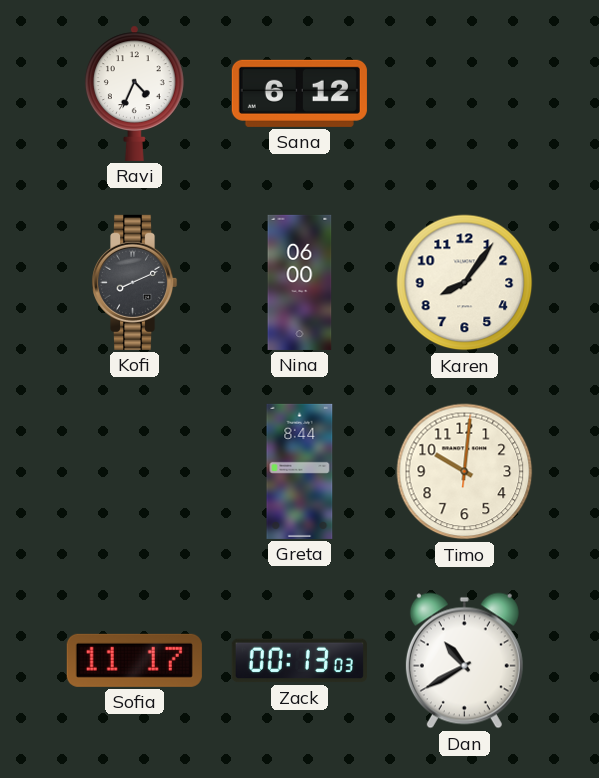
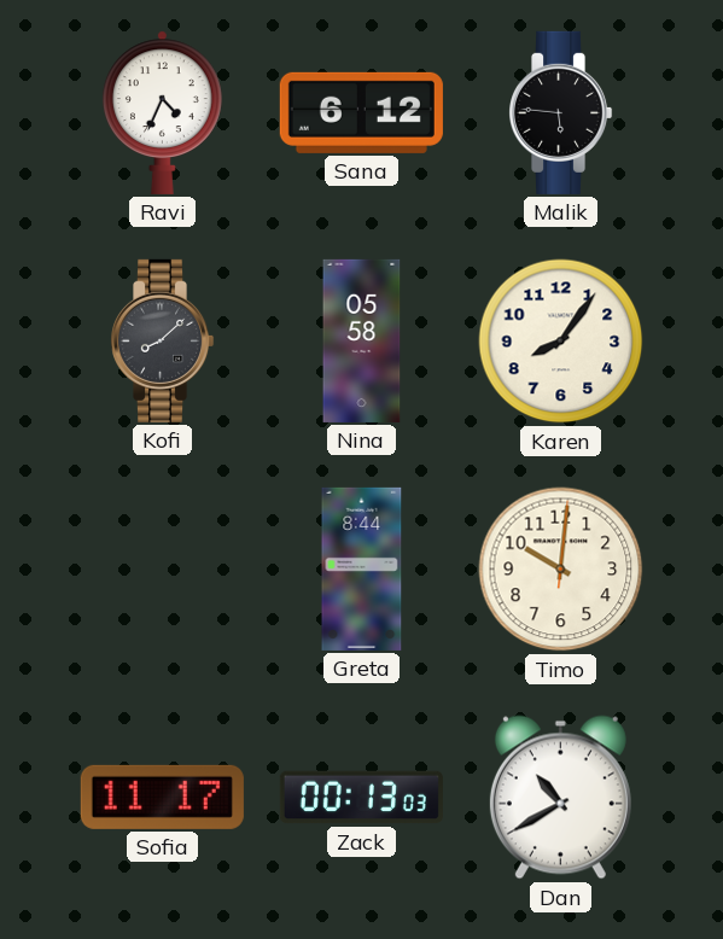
Malik: none -> 5:46
Kofi: 8:11 -> 8:08
Nina: 06:00 -> 05:58
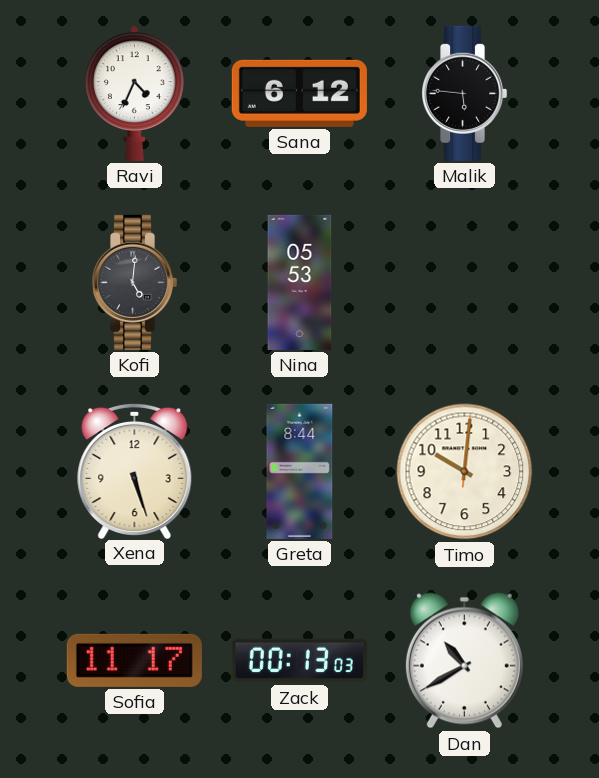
Kofi: 8:08 -> 5:01
Nina: 05:58 -> 05:53
Karen: 8:06 -> none
Xena: none -> 5:27
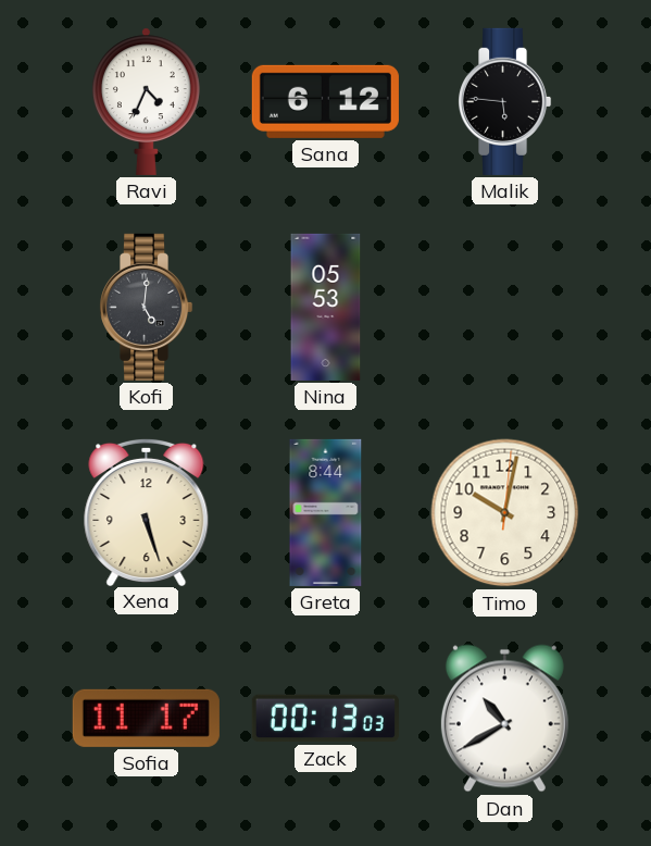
Timo: 10:01 -> 10:02
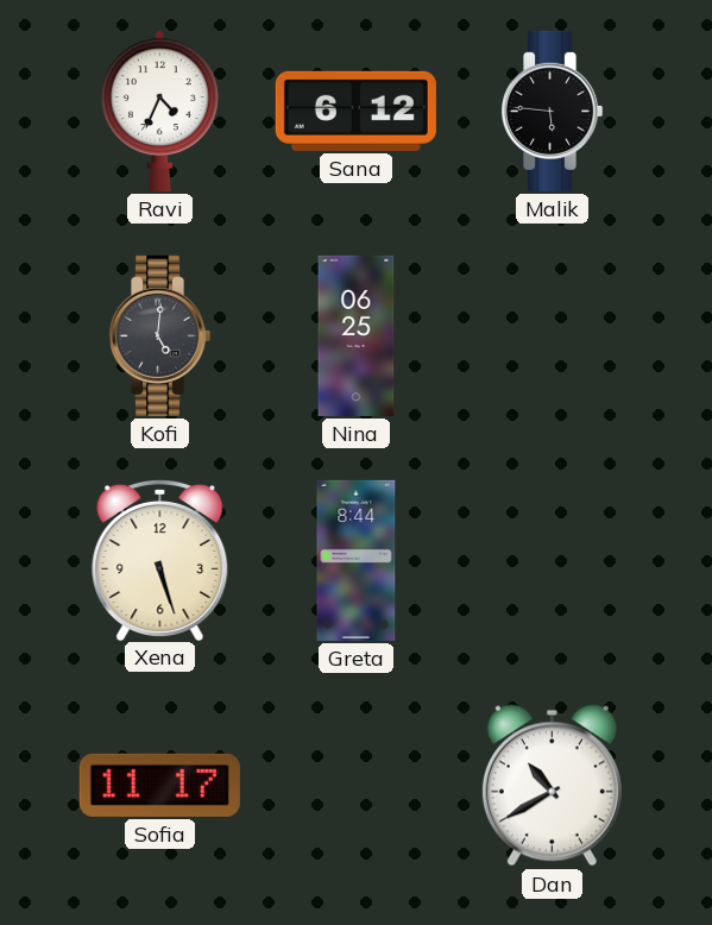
Nina: 05:53 -> 06:25
Timo: 10:02 -> none
Zack: 00:13 -> none
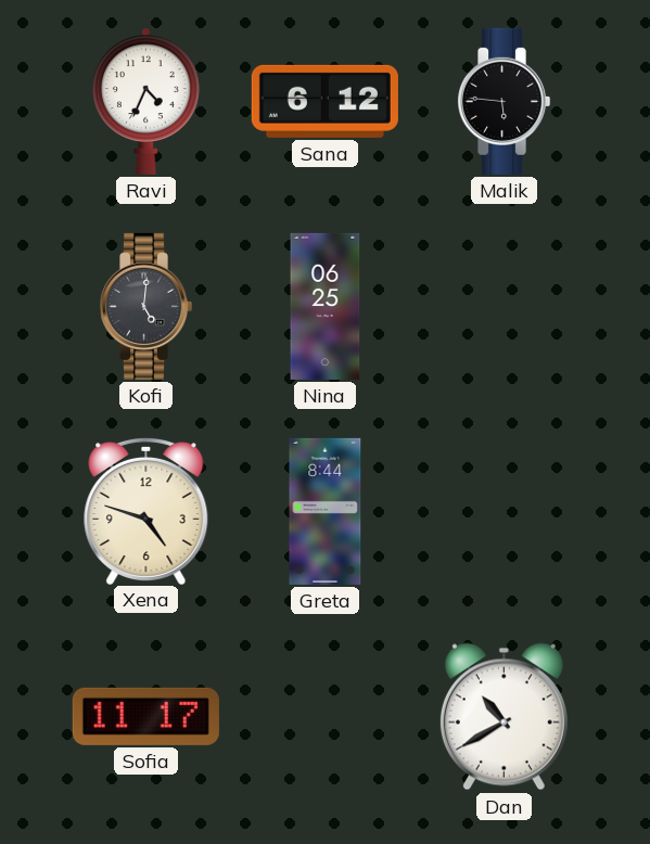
Xena: 5:27 -> 4:48
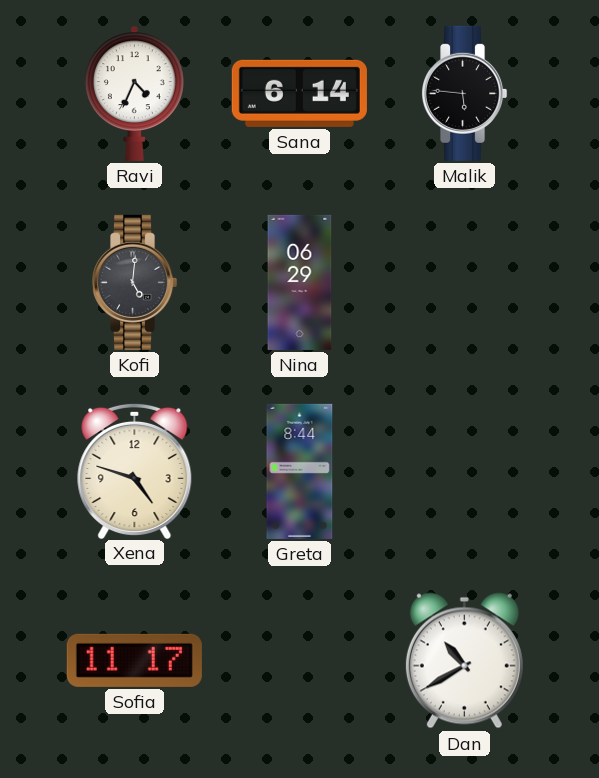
Sana: 6:12 -> 6:14
Nina: 06:25 -> 06:29
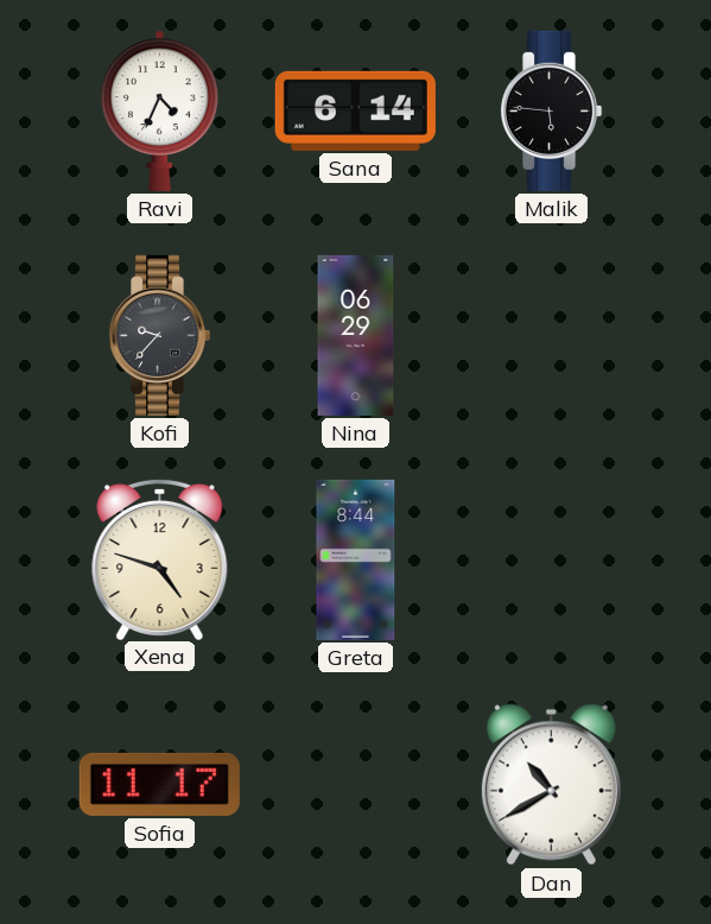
Kofi: 5:01 -> 9:37
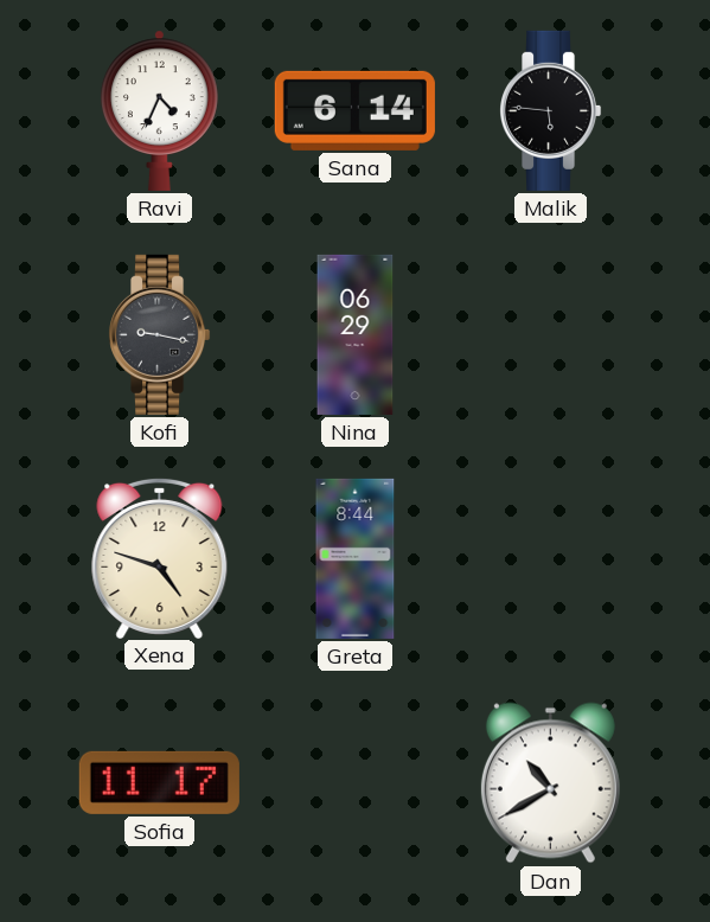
Kofi: 9:37 -> 9:17
